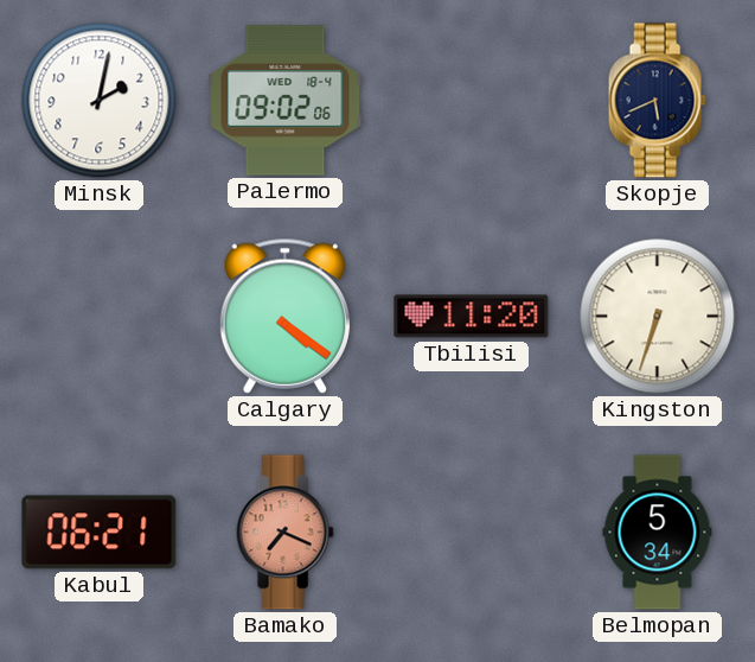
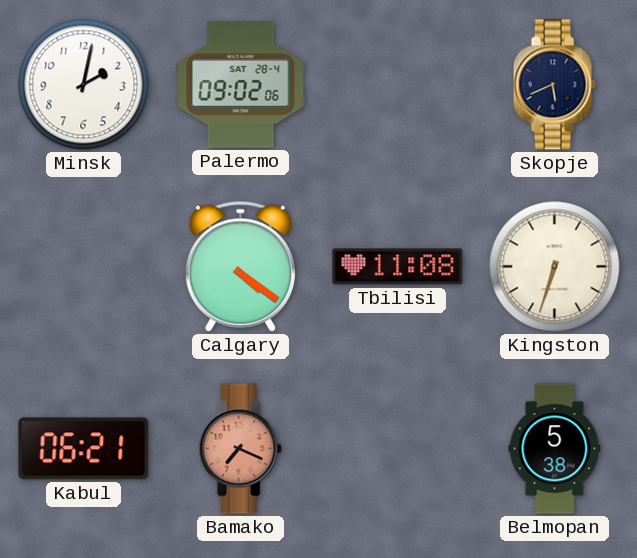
Palermo date: WED 18-4 -> SAT 28-4
Tbilisi: 11:20 -> 11:08
Belmopan: 5:34 -> 5:38
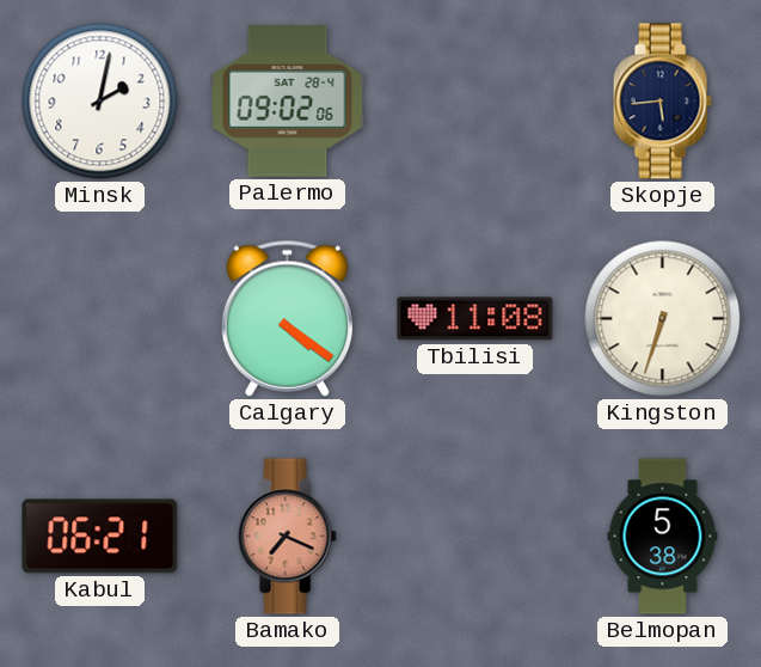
Skopje: 5:41 -> 5:44
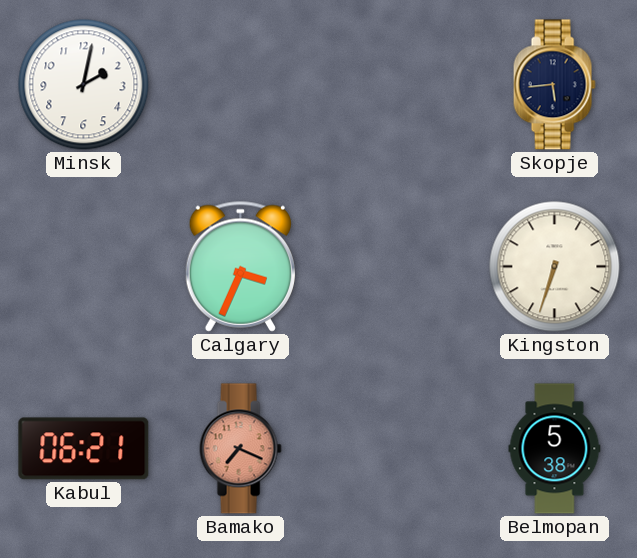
Palermo: 09:02 -> none
Calgary: 4:21 -> 3:34
Tbilisi: 11:08 -> none
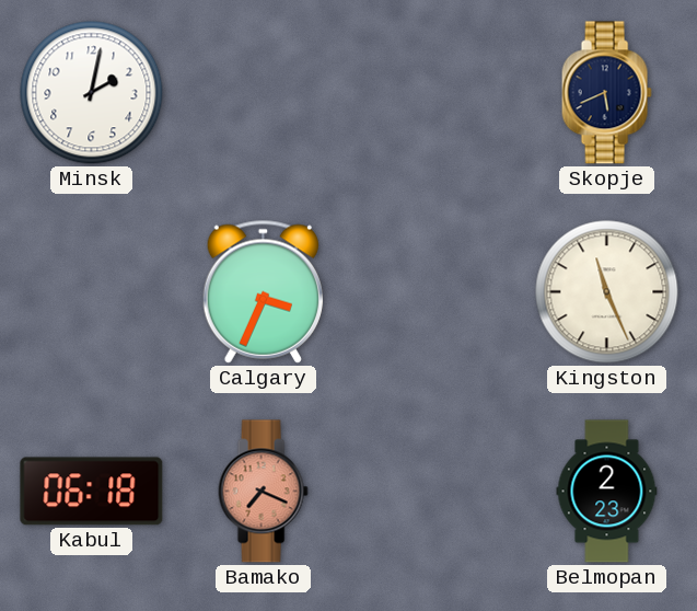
Skopje: 5:44 -> 5:41
Kingston: 6:33 -> 11:26
Kabul: 06:21 -> 06:18
Belmopan: 5:38 -> 2:23
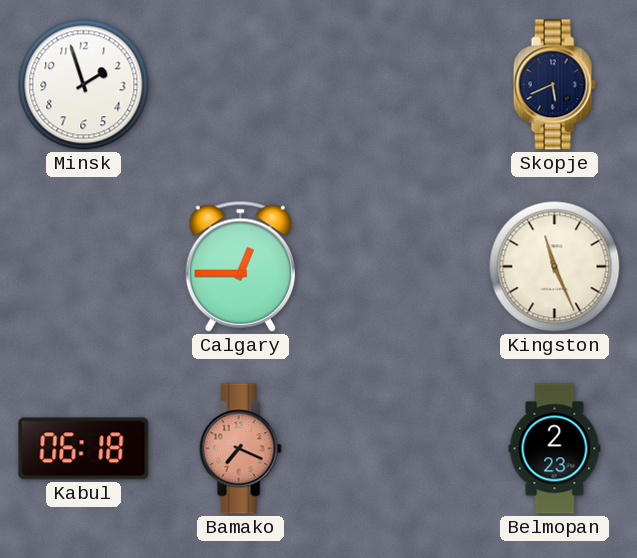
Minsk: 2:02 -> 1:57
Calgary: 3:34 -> 12:45
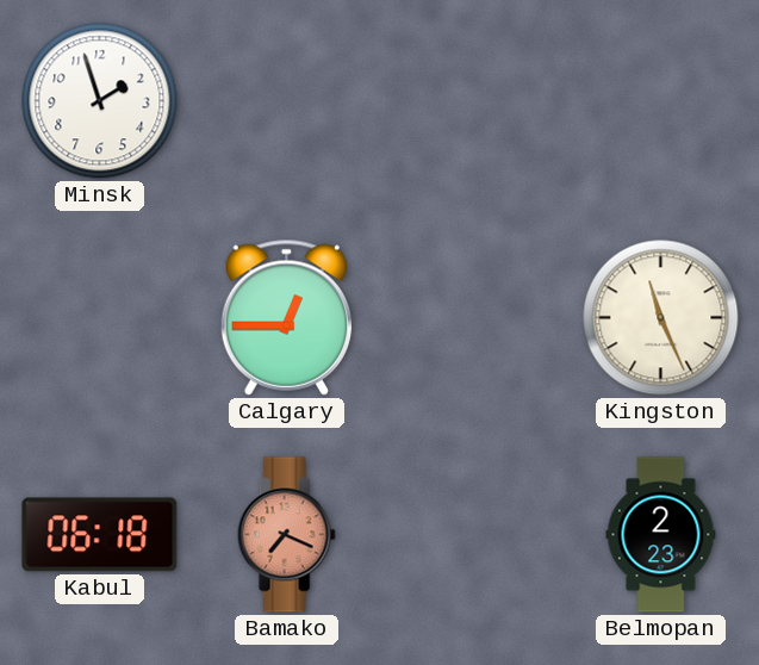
Skopje: 5:41 -> none
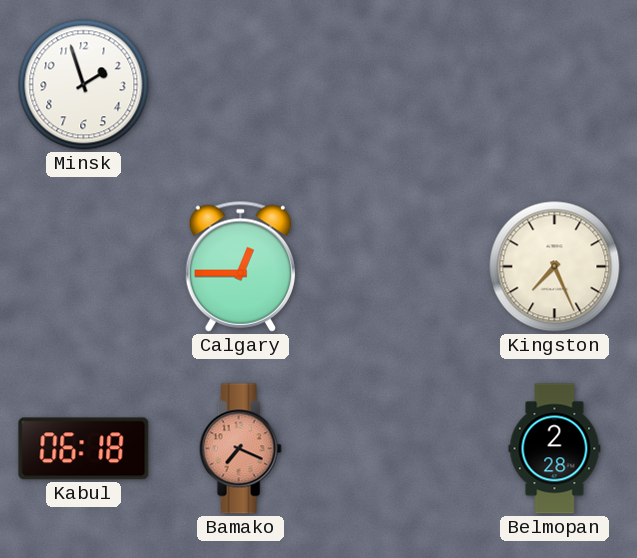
Kingston: 11:26 -> 7:26
Belmopan: 2:23 -> 2:28
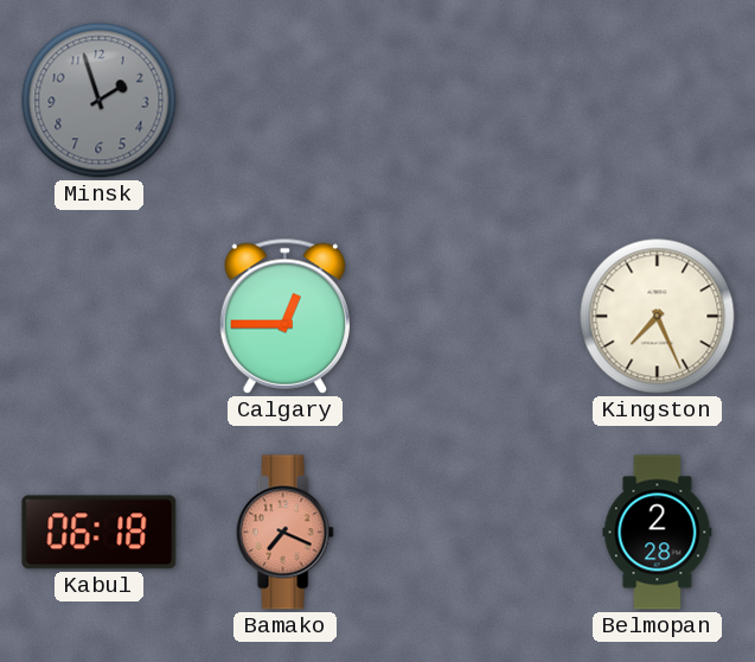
Minsk dial: white -> grey
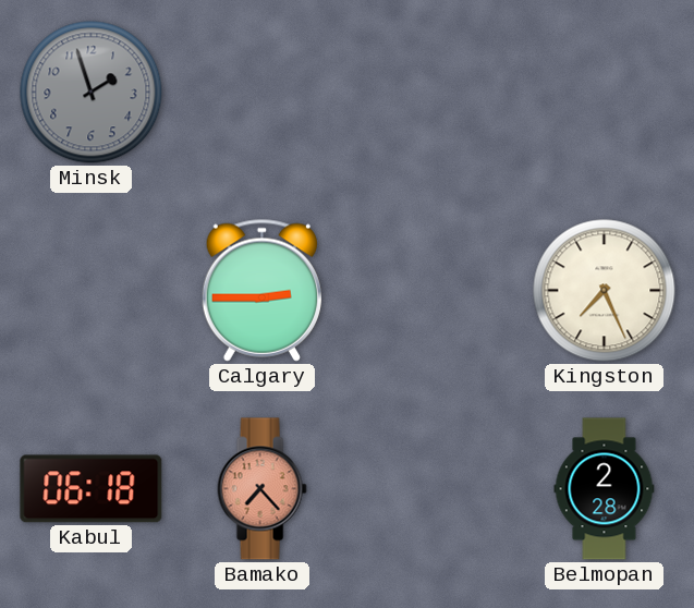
Calgary: 12:45 -> 2:45
Bamako: 7:19 -> 7:23
